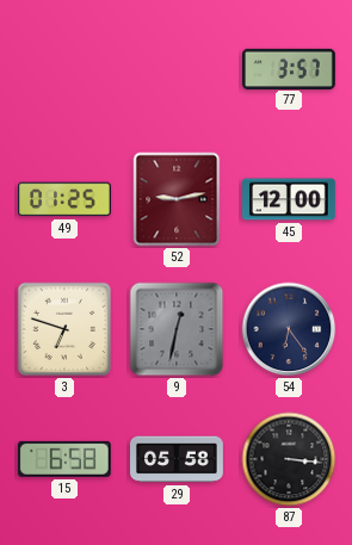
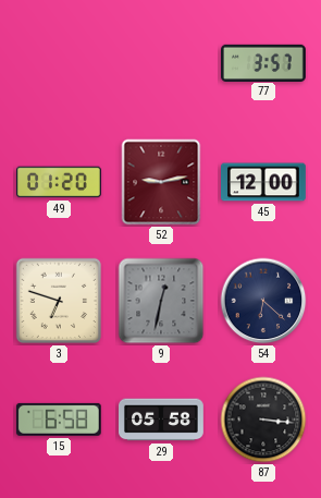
49: 01:25 -> 01:20
54: 6:24 -> 6:22
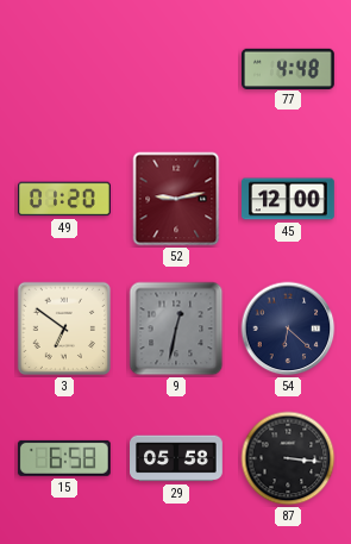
77: 3:57 -> 4:48
3: 6:48 -> 6:51
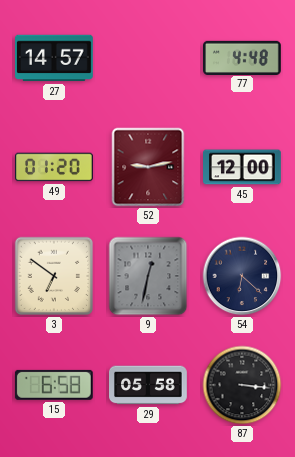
27: none -> 14:57
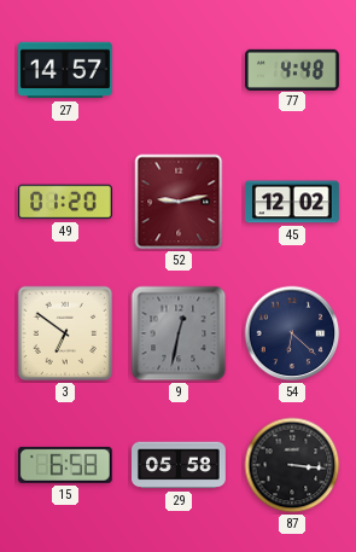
45: 12:00 -> 12:02
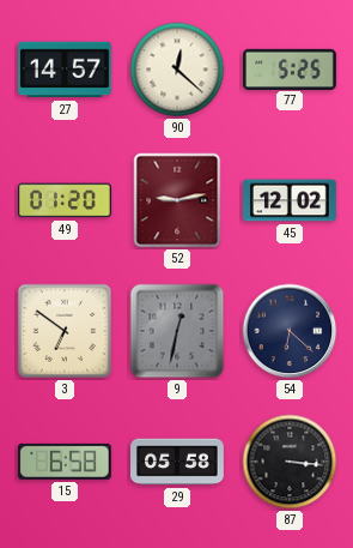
90: none -> 12:22
77: 4:48 -> 5:25
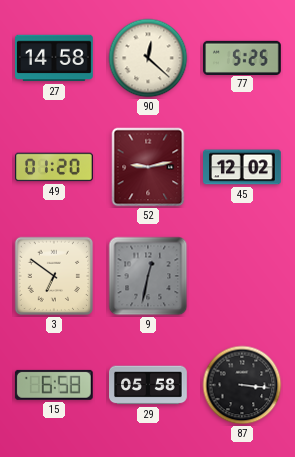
27: 14:57 -> 14:58
54: 6:22 -> none
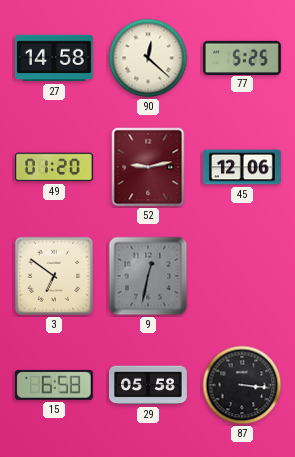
45: 12:02 -> 12:06
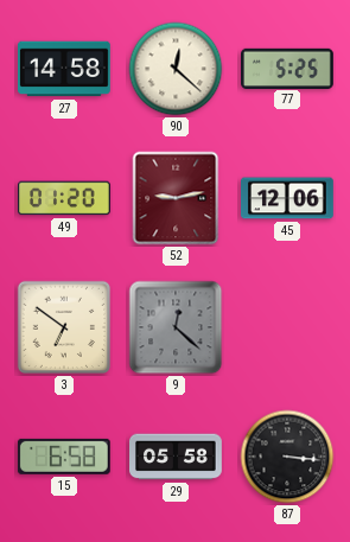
9: 12:32 -> 12:22
